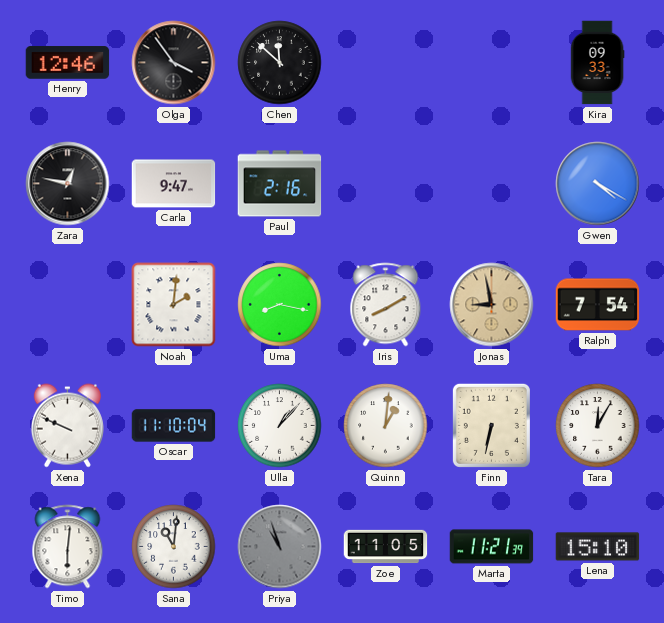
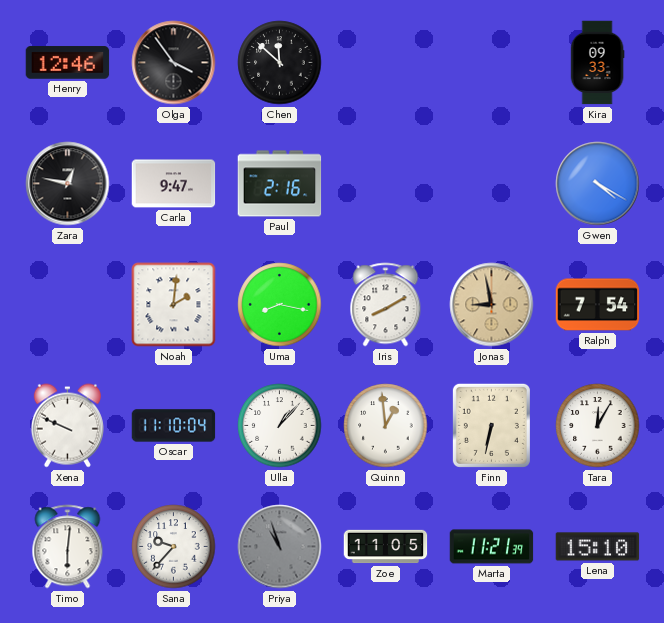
Quinn: 1:01 -> 12:59
Sana: 11:01 -> 9:37
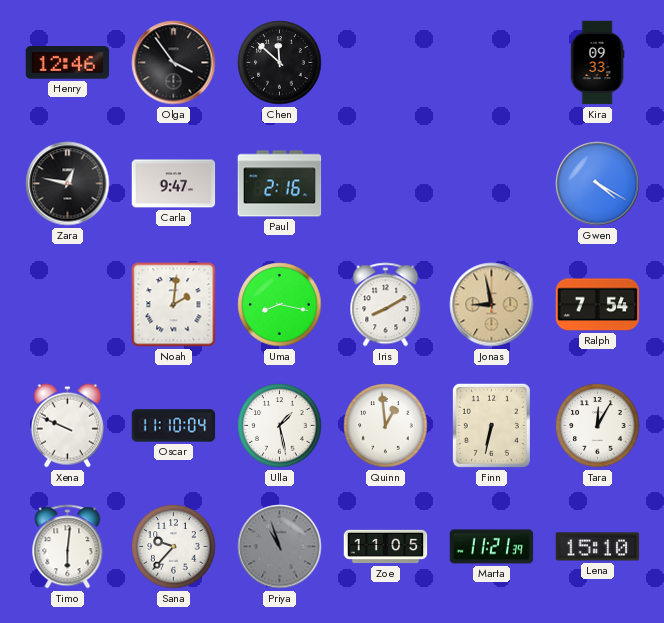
Ulla: 1:07 -> 1:28
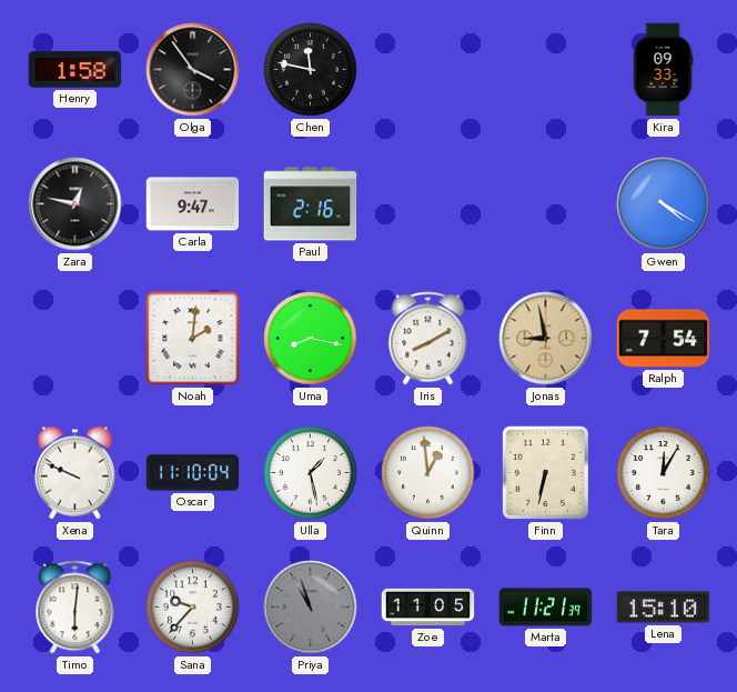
Henry: 12:46 -> 1:58
Chen: 11:52 -> 11:47
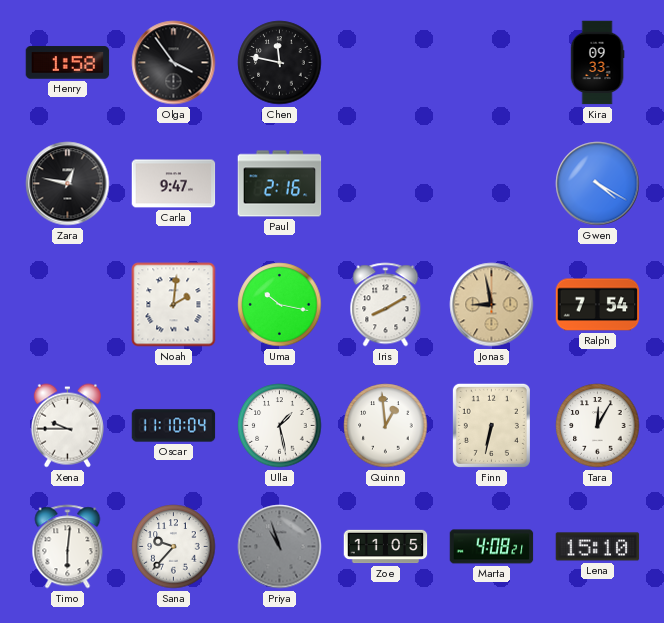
Uma: 8:17 -> 10:17
Xena: 9:49 -> 9:45
Marta: 11:21 -> 4:08
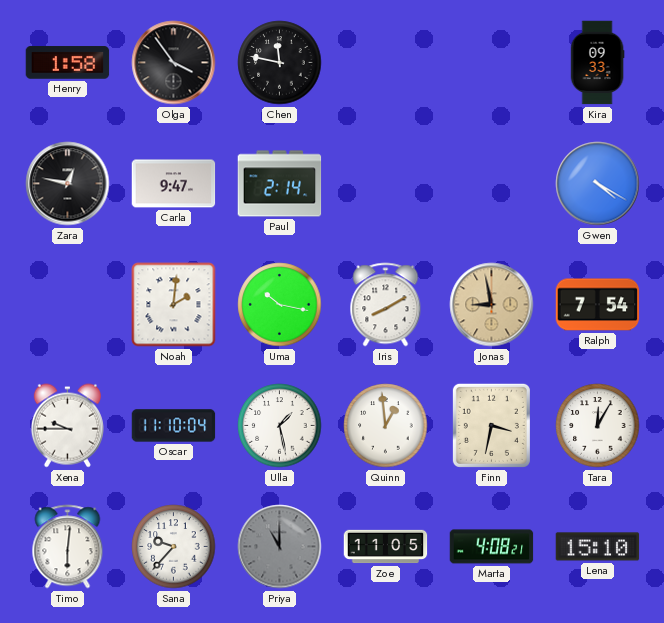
Paul: 2:16 -> 2:14
Finn: 6:32 -> 3:32
Priya: 10:57 -> 11:00
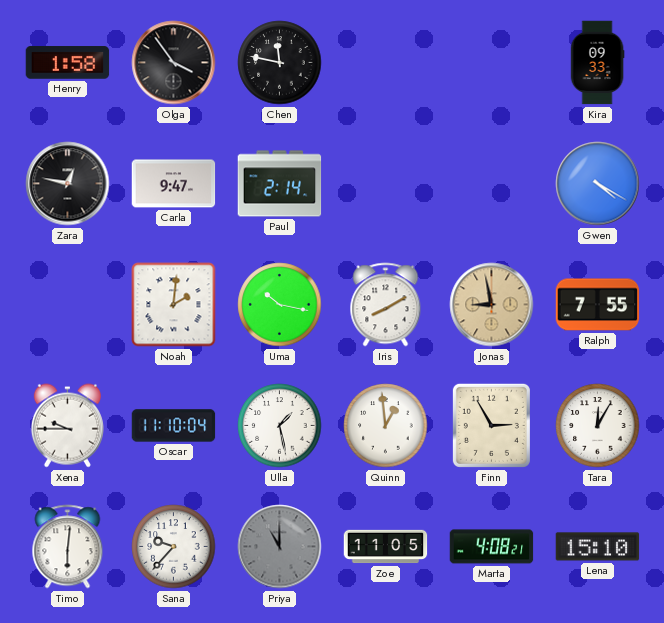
Ralph: 7:54 -> 7:55
Finn: 3:32 -> 2:55
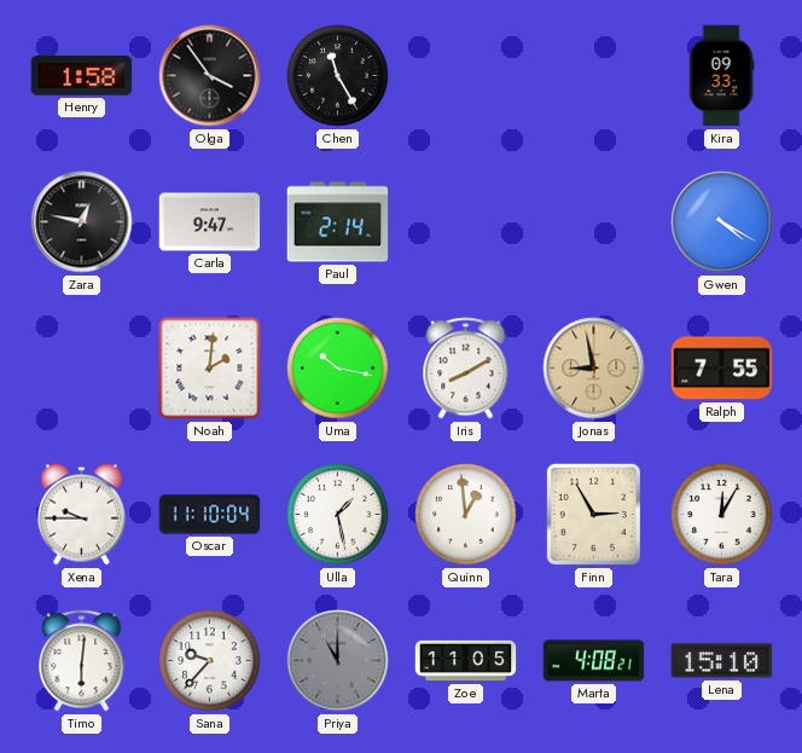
Chen: 11:47 -> 11:25
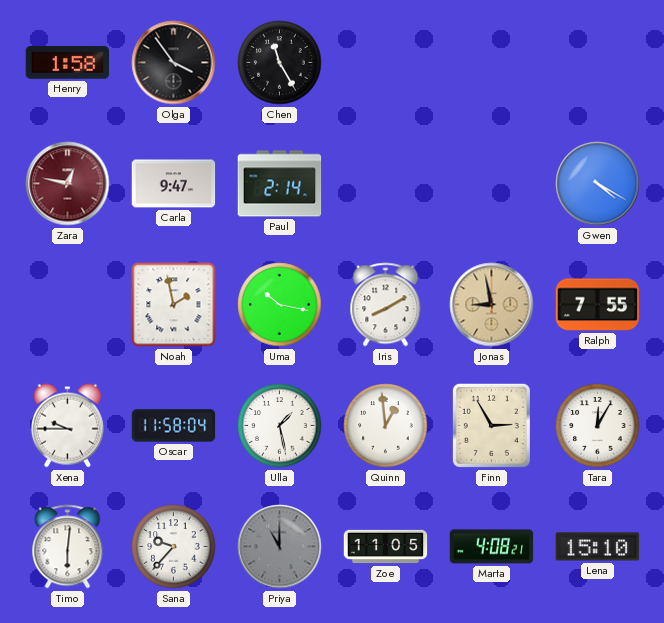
Kira: 09:33 -> none
Zara dial: black -> burgundy
Noah: 2:01 -> 1:58
Oscar: 11:10 -> 11:58
